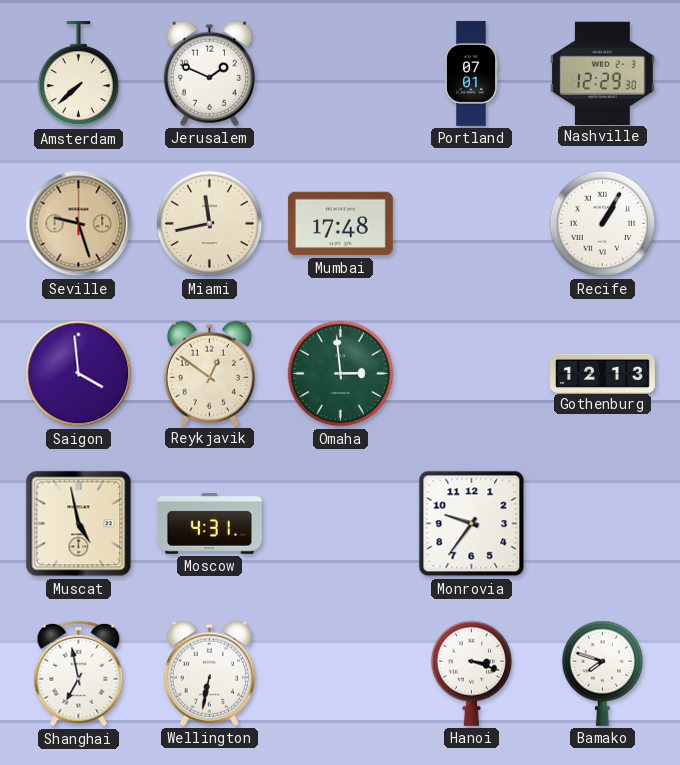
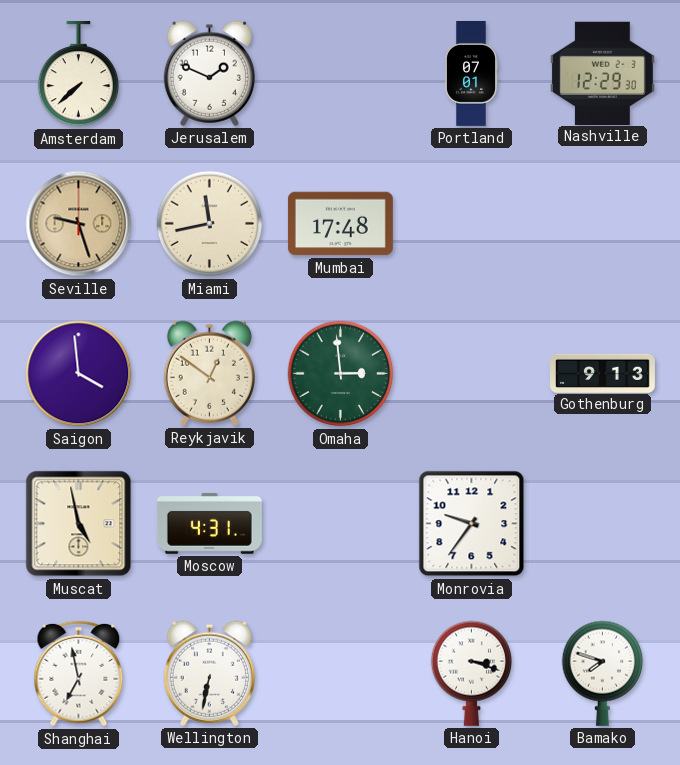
Recife: 1:05 -> none
Gothenburg: 12:13 -> 9:13
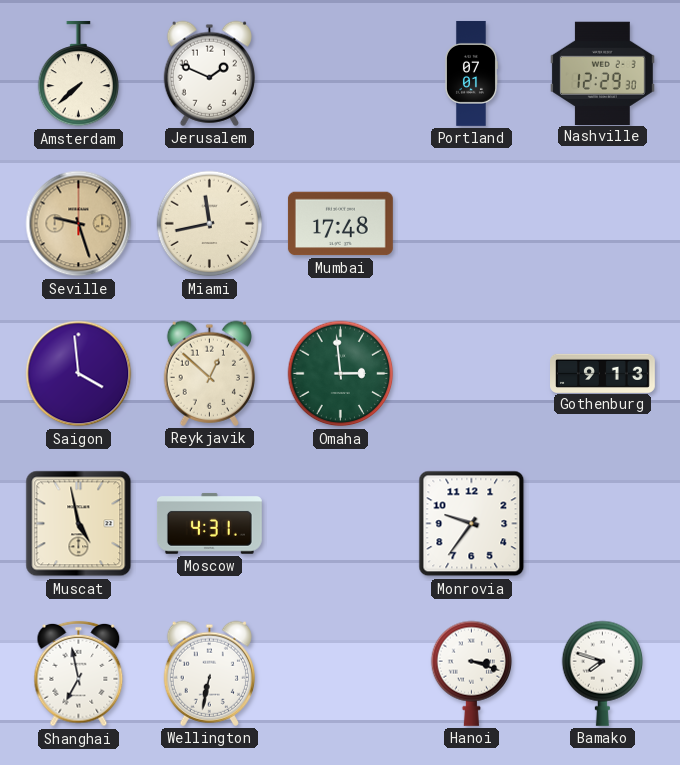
Reykjavik: 12:51 -> 12:52
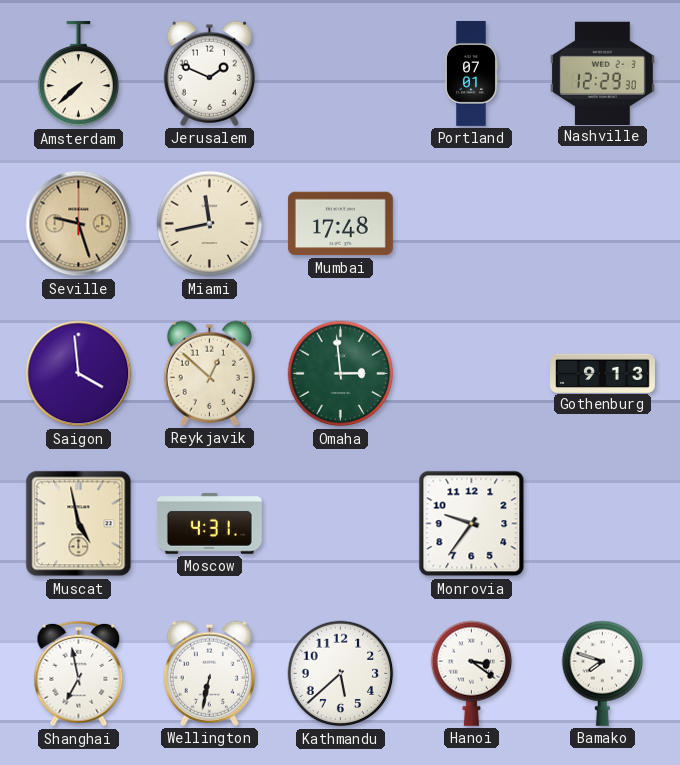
Kathmandu: none -> 5:38
Hanoi: 3:18 -> 3:21
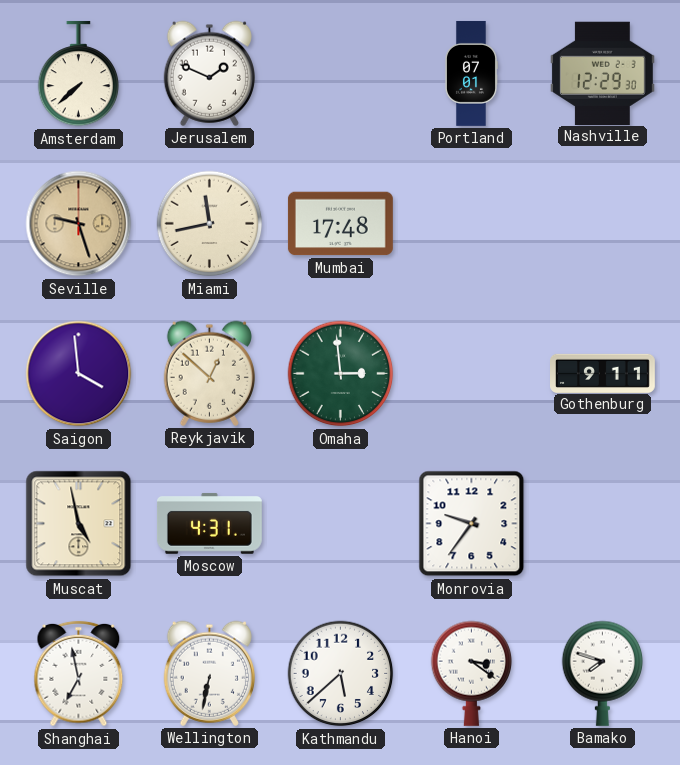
Gothenburg: 9:13 -> 9:11
